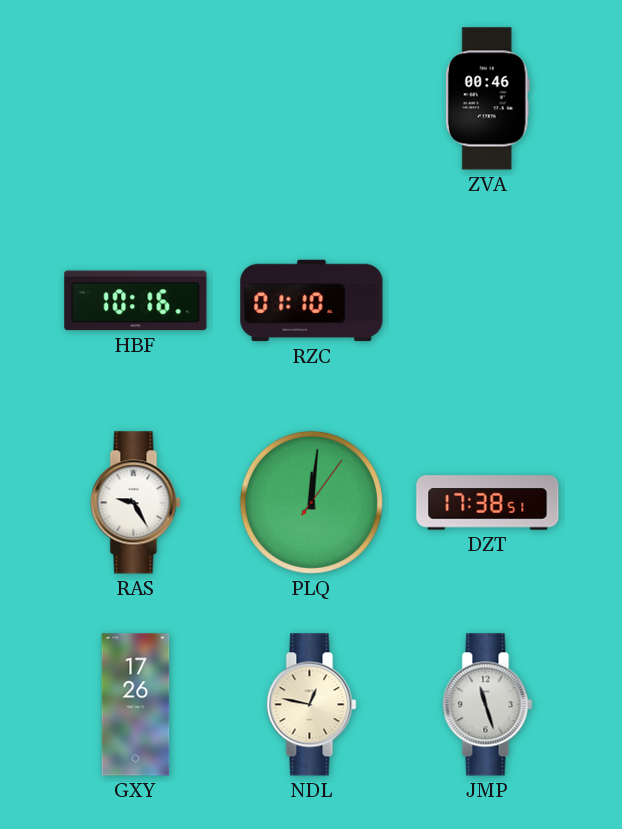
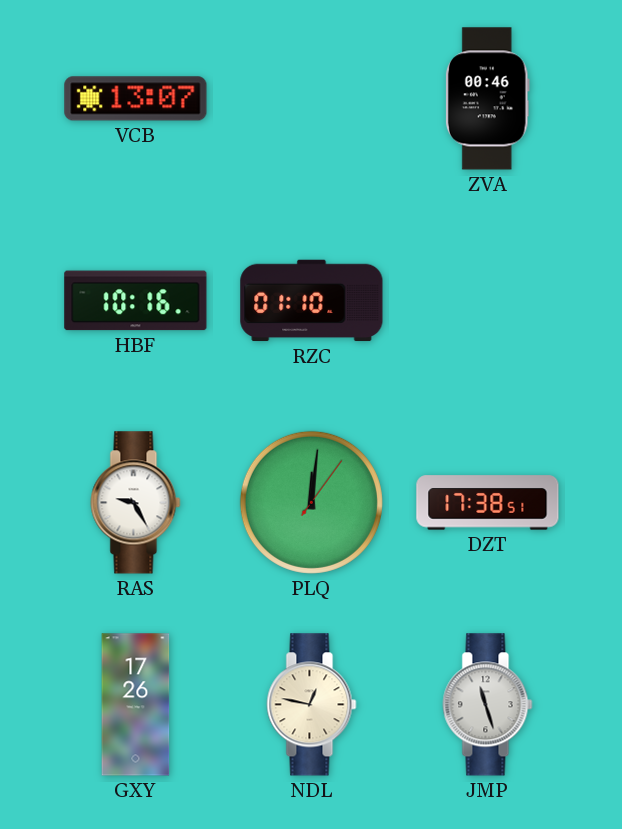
VCB: none -> 13:07
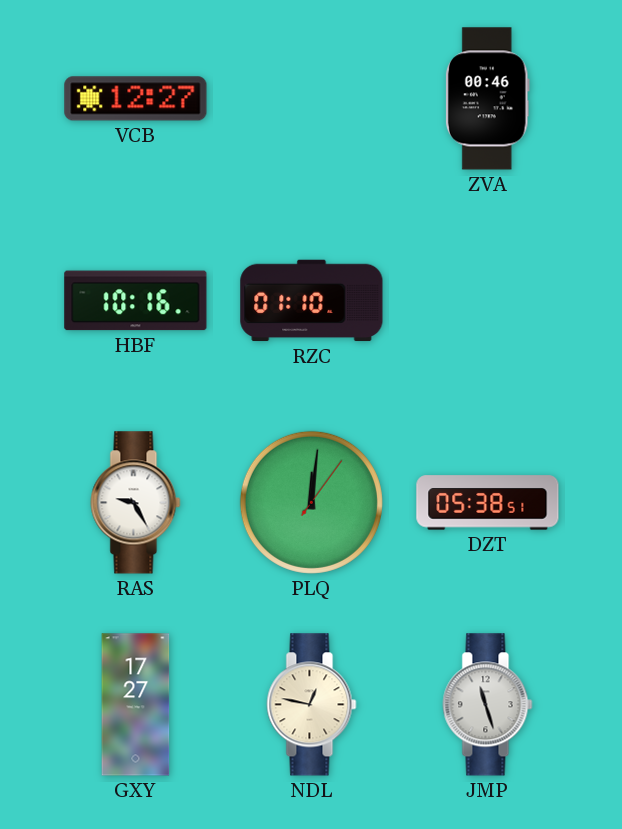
VCB: 13:07 -> 12:27
DZT: 17:38 -> 05:38
GXY: 17:26 -> 17:27
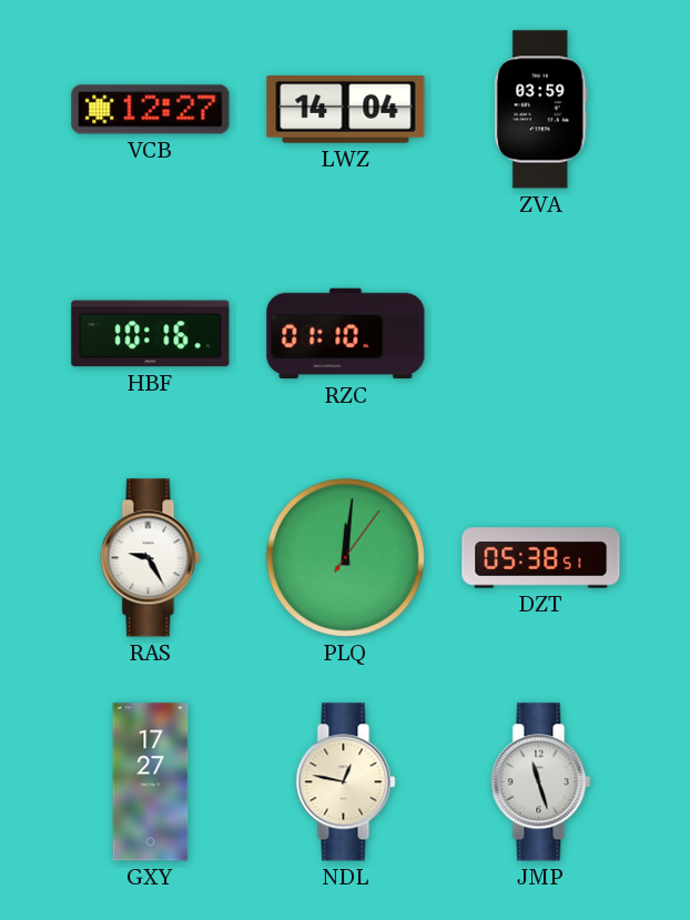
LWZ: none -> 14:04
ZVA: 00:46 -> 03:59
